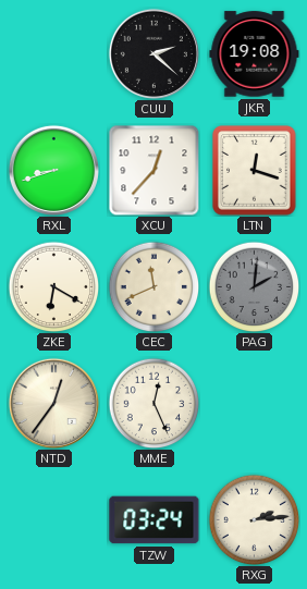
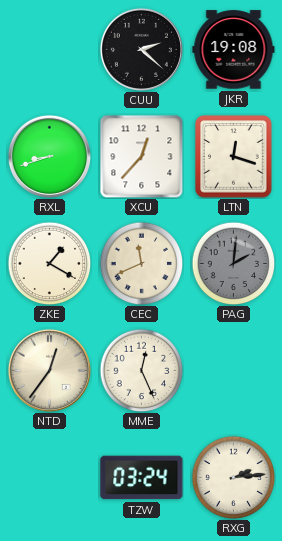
ZKE: 6:20 -> 1:20
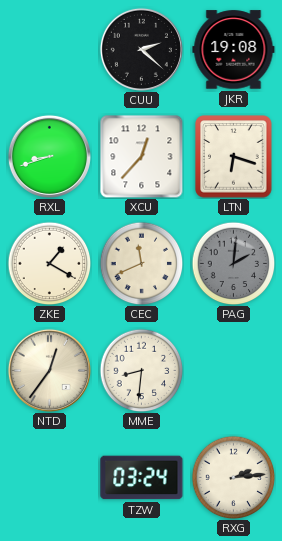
LTN: 12:18 -> 6:18
MME: 12:26 -> 8:31
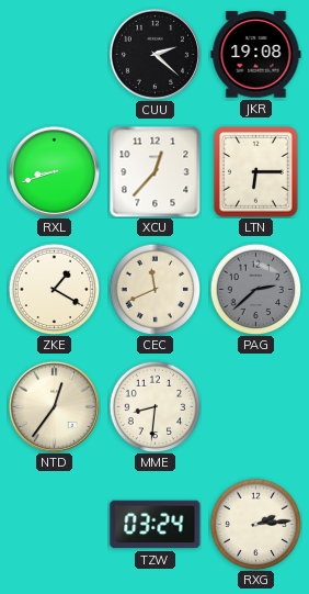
LTN: 6:18 -> 6:15
PAG: 2:01 -> 2:38
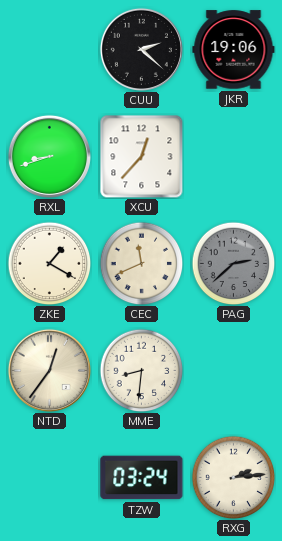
JKR: 19:08 -> 19:06
LTN: 6:15 -> none
